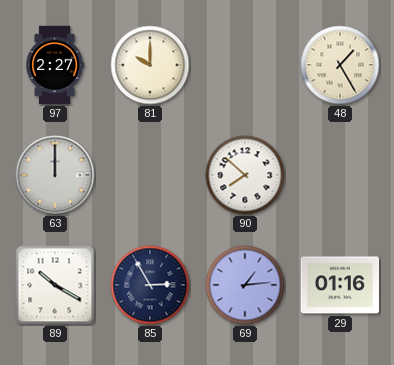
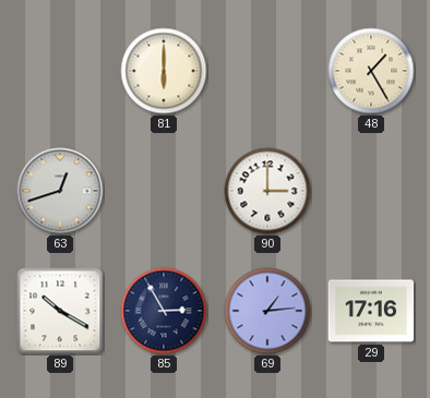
97: 2:27 -> none
81: 10:00 -> 6:00
63: 12:00 -> 12:42
90: 7:52 -> 3:00
29: 01:16 -> 17:16
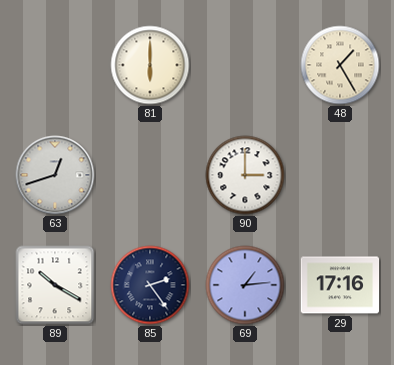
85: 2:55 -> 2:24
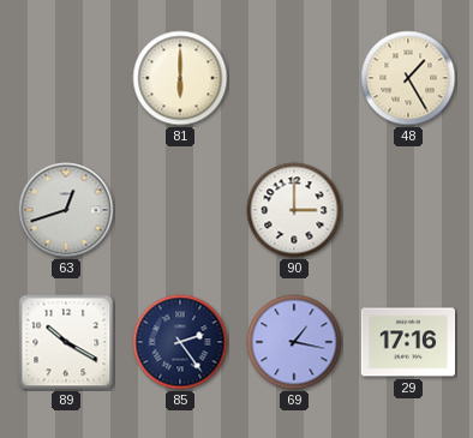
69: 1:14 -> 1:17
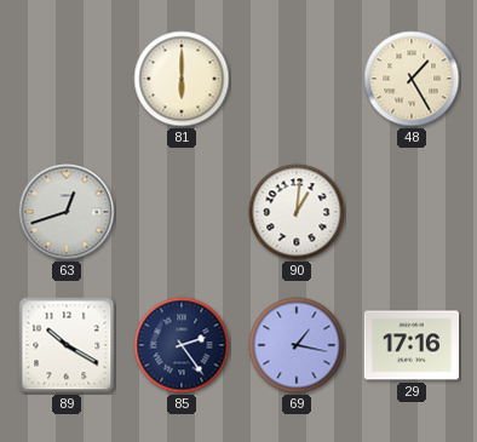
90: 3:00 -> 1:01
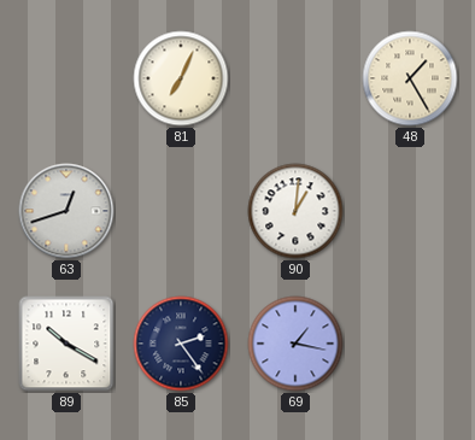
81: 6:00 -> 7:04
29: 17:16 -> none
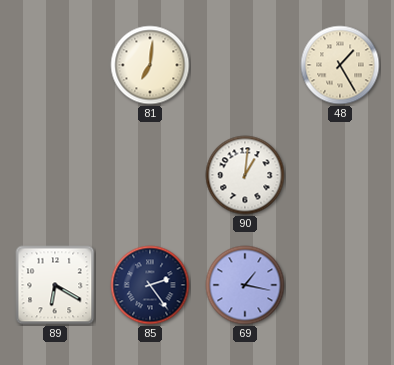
81: 7:04 -> 7:01
63: 12:42 -> none
89: 10:20 -> 6:20
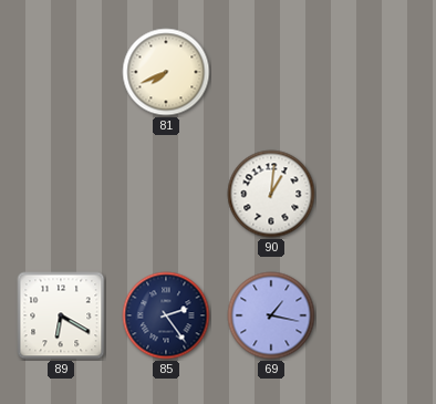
81: 7:01 -> 7:41
48: 1:25 -> none
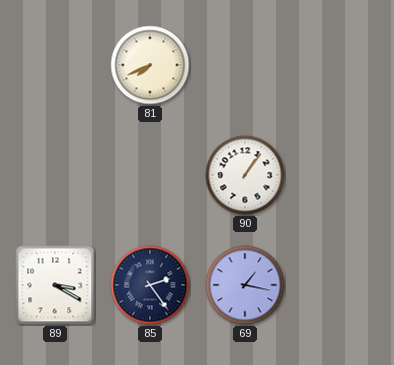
90: 1:01 -> 1:06
89: 6:20 -> 3:20
